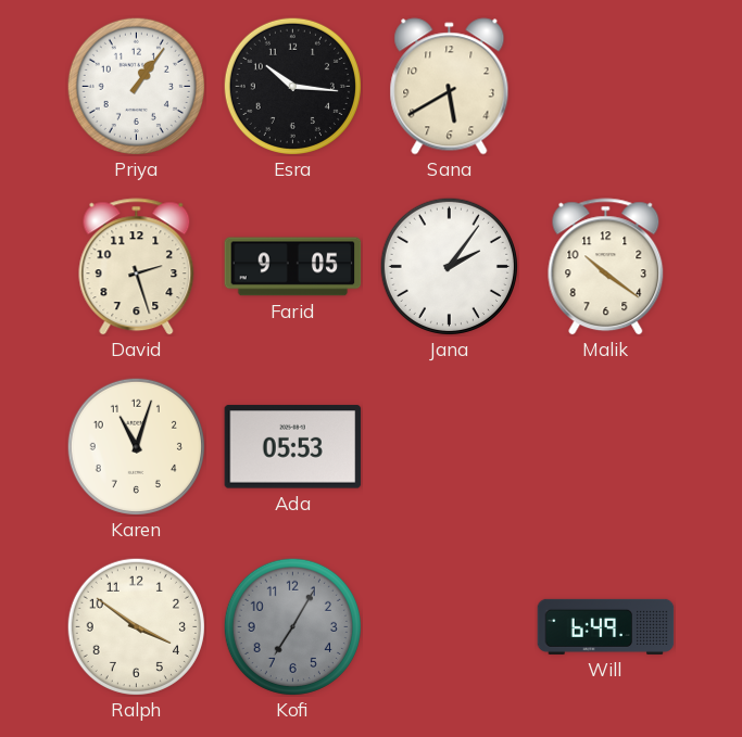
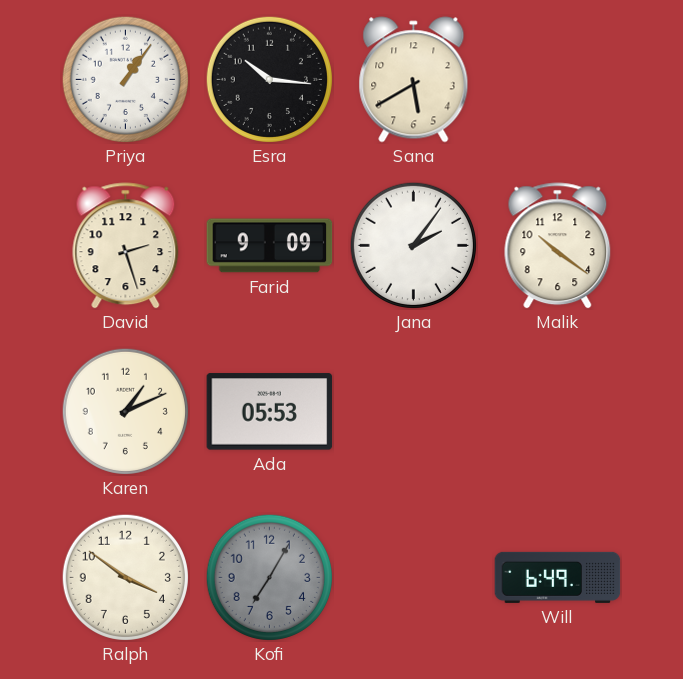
Farid: 9:05 -> 9:09
Karen: 11:03 -> 1:11
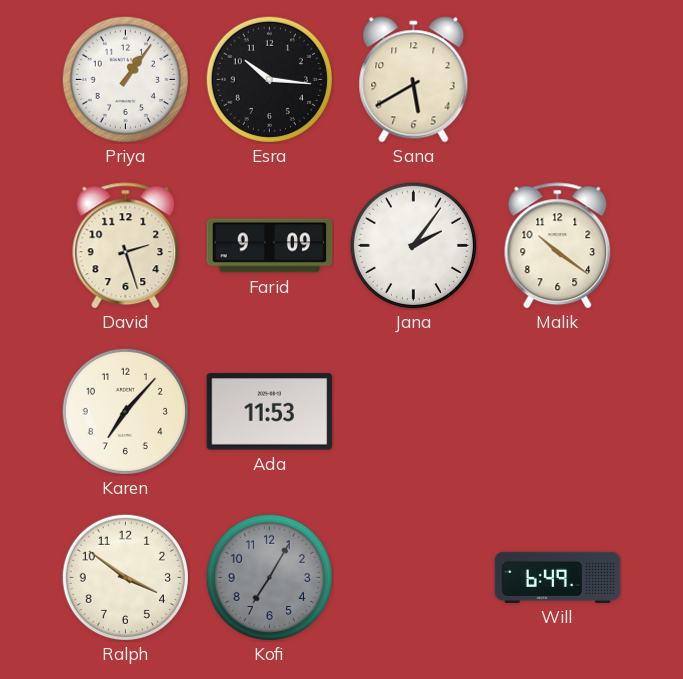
Karen: 1:11 -> 7:07
Ada: 05:53 -> 11:53
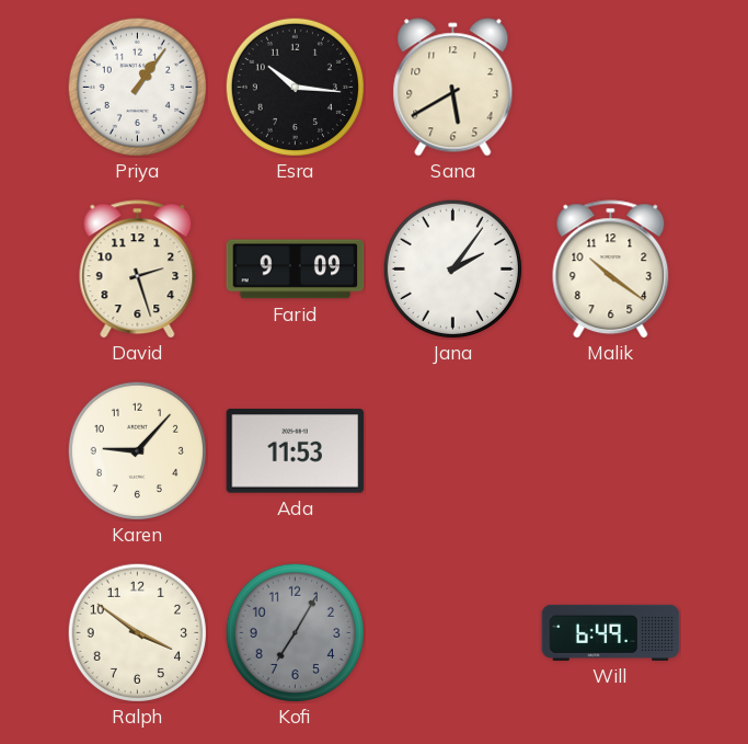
Karen: 7:07 -> 9:07
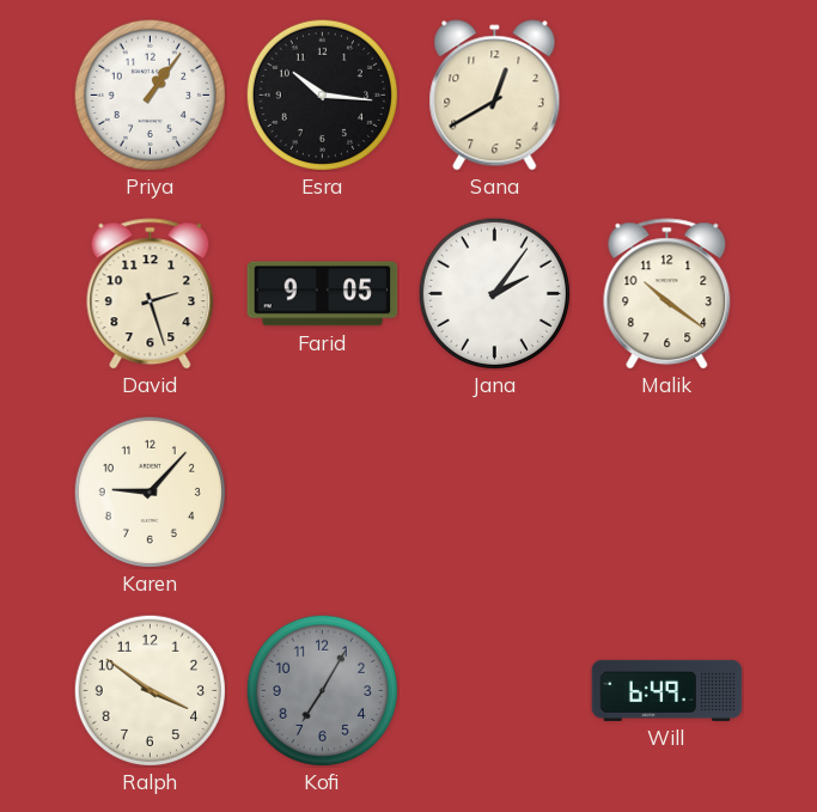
Sana: 5:40 -> 12:40
Farid: 9:09 -> 9:05
Ada: 11:53 -> none
